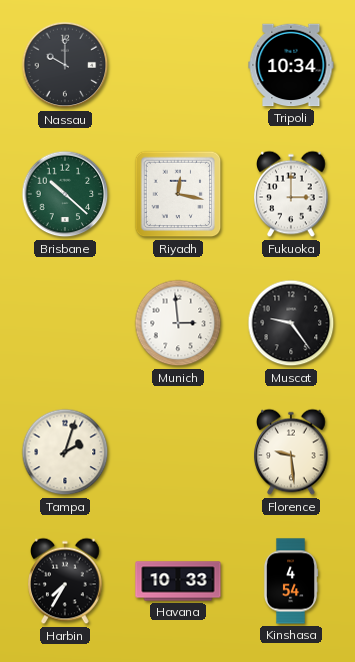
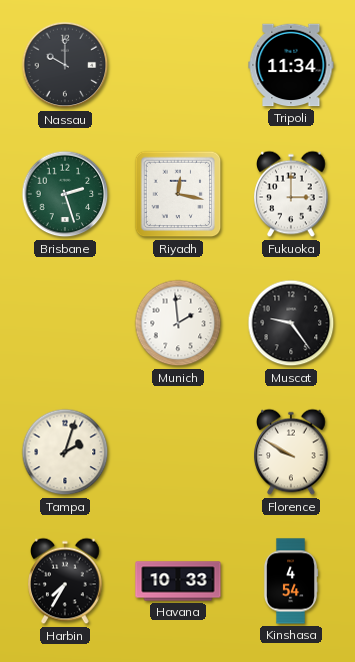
Tripoli: 10:34 -> 11:34
Brisbane: 10:22 -> 2:27
Munich: 2:59 -> 1:59
Florence: 9:29 -> 9:50
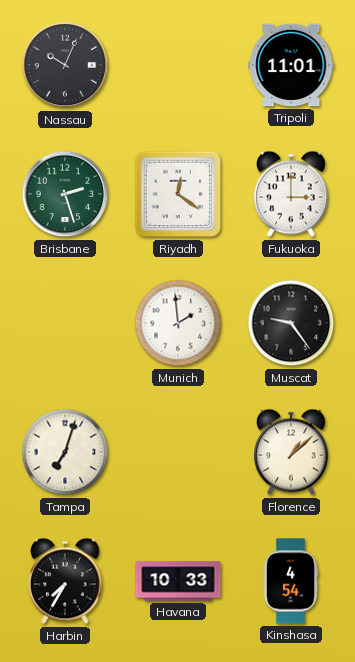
Nassau: 10:00 -> 10:04
Tripoli: 11:34 -> 11:01
Riyadh: 12:17 -> 12:21
Tampa: 2:03 -> 7:03
Florence: 9:50 -> 1:08
